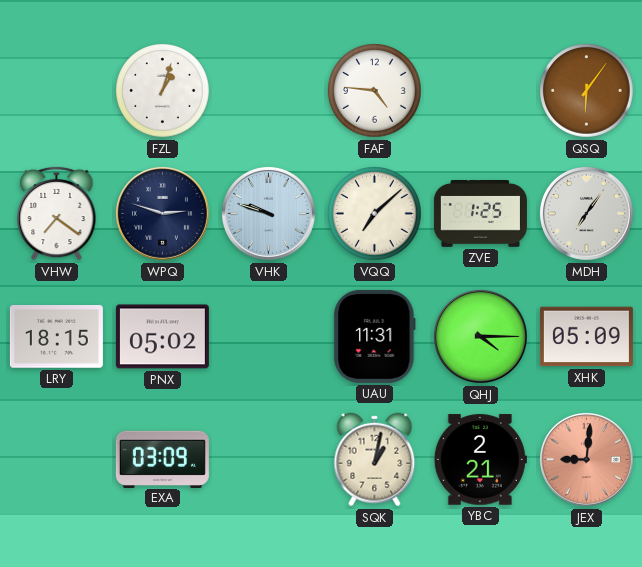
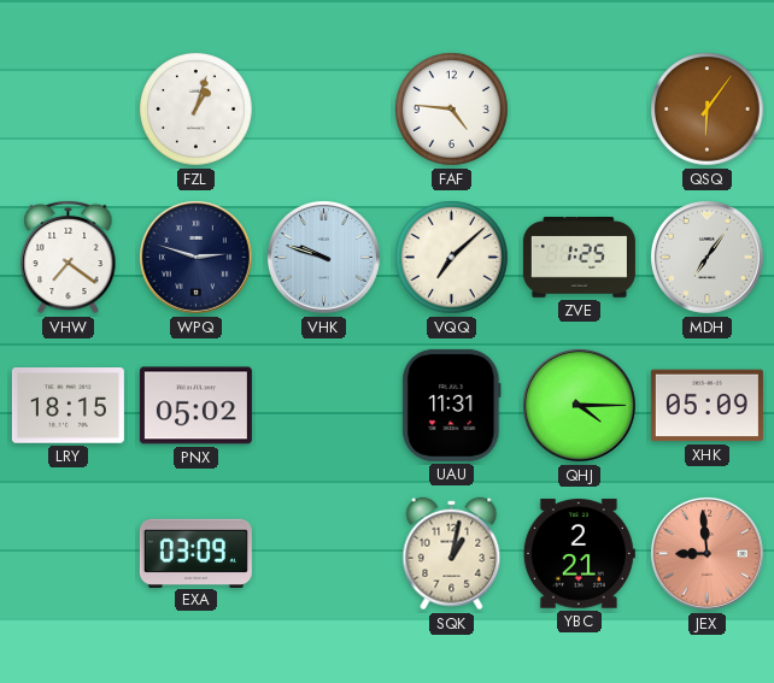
JEX: 9:01 -> 8:59
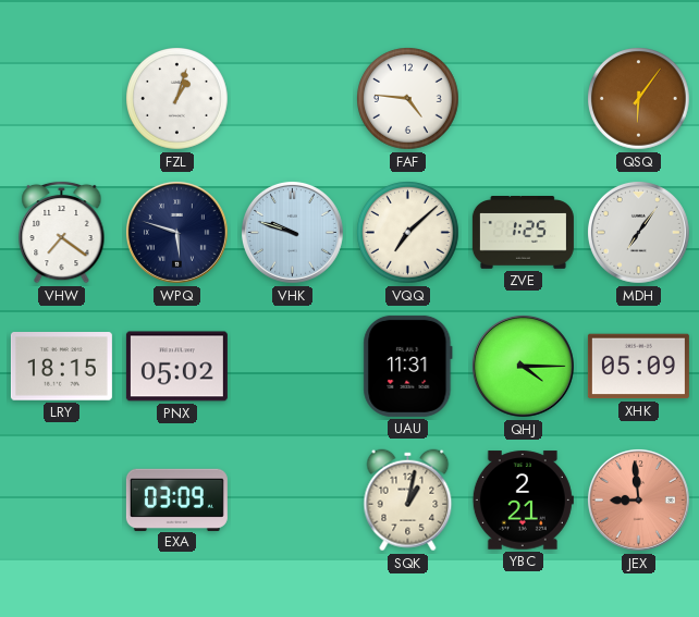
WPQ: 2:48 -> 5:48
